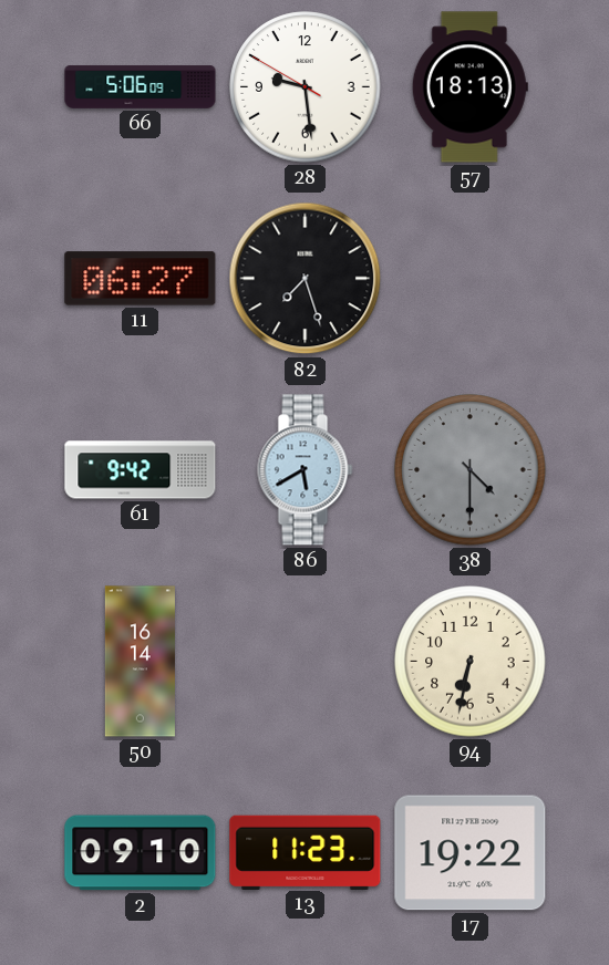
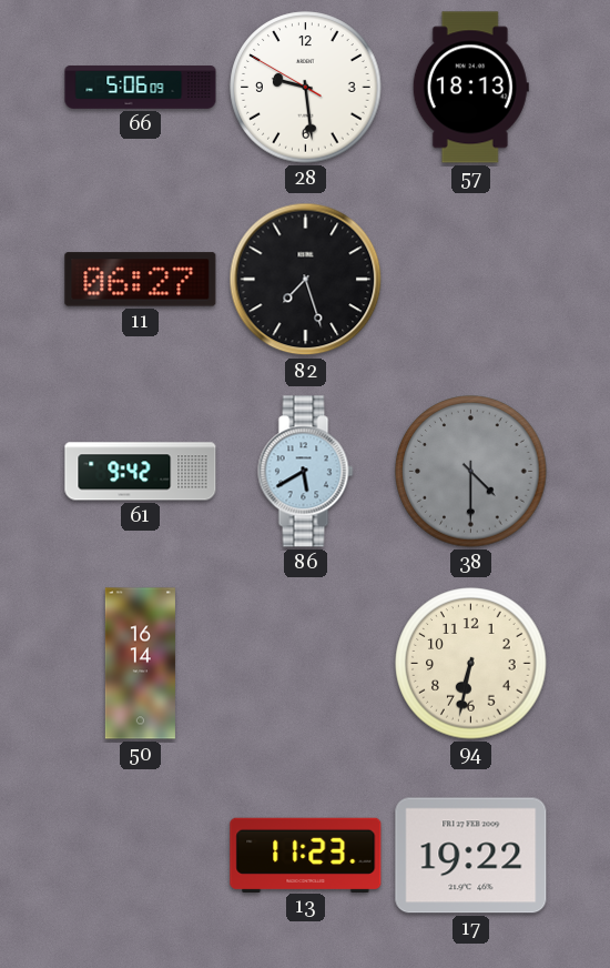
2: 09:10 -> none
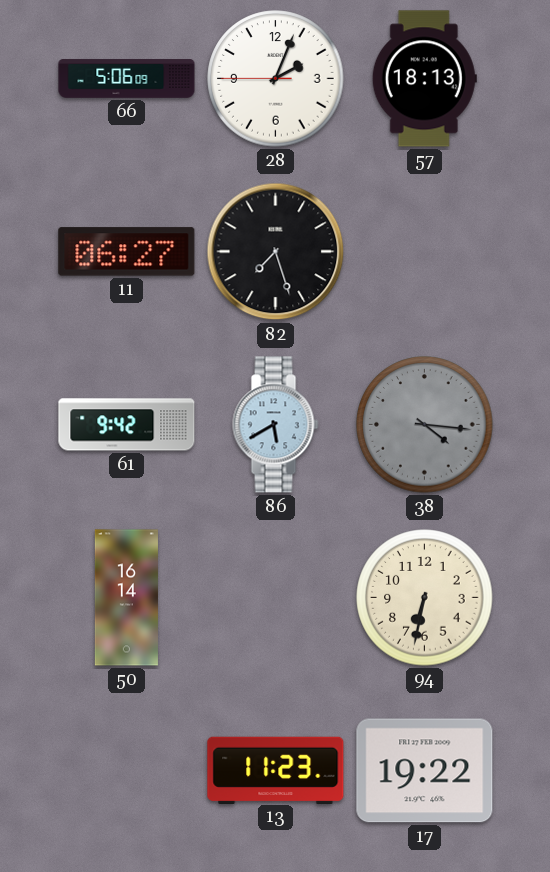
28: 9:28 -> 2:03
38: 4:30 -> 4:16
